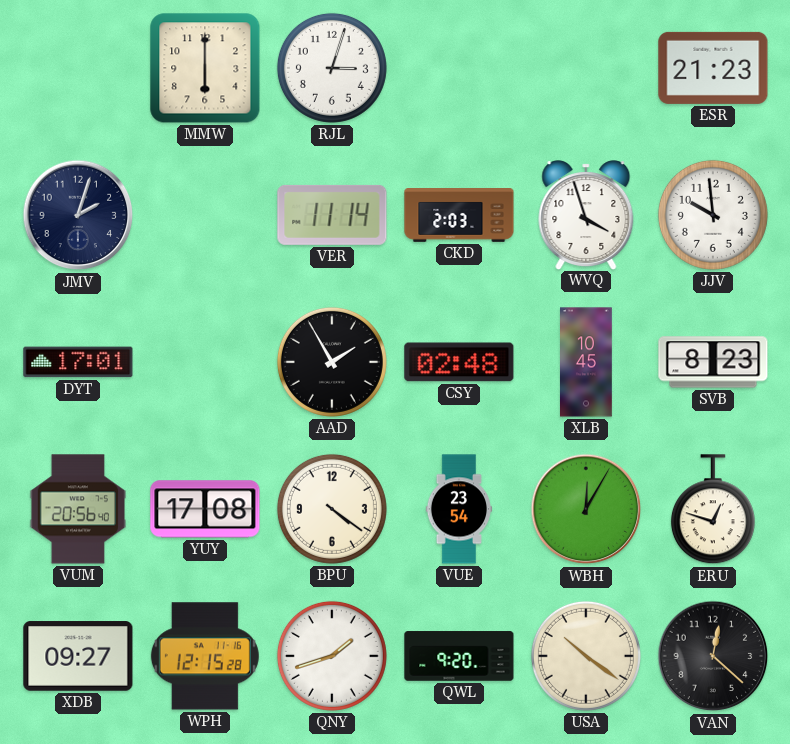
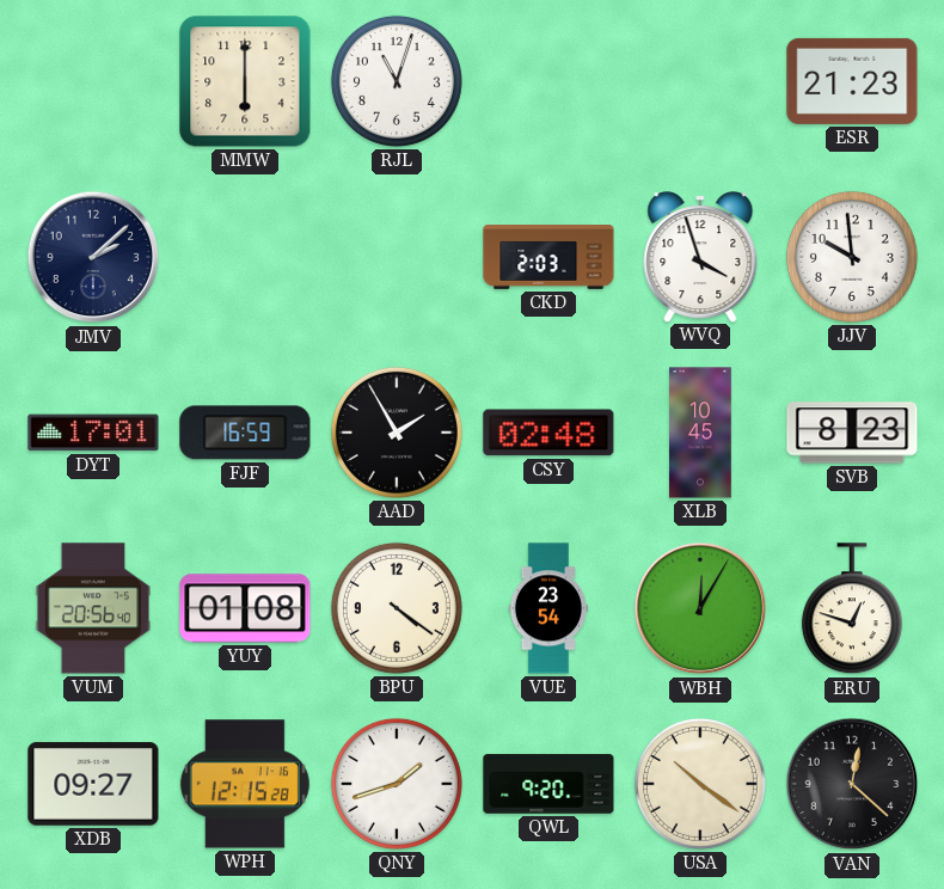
RJL: 3:03 -> 11:03
JMV: 2:03 -> 2:08
VER: 11:14 -> none
FJF: none -> 16:59
YUY: 17:08 -> 01:08
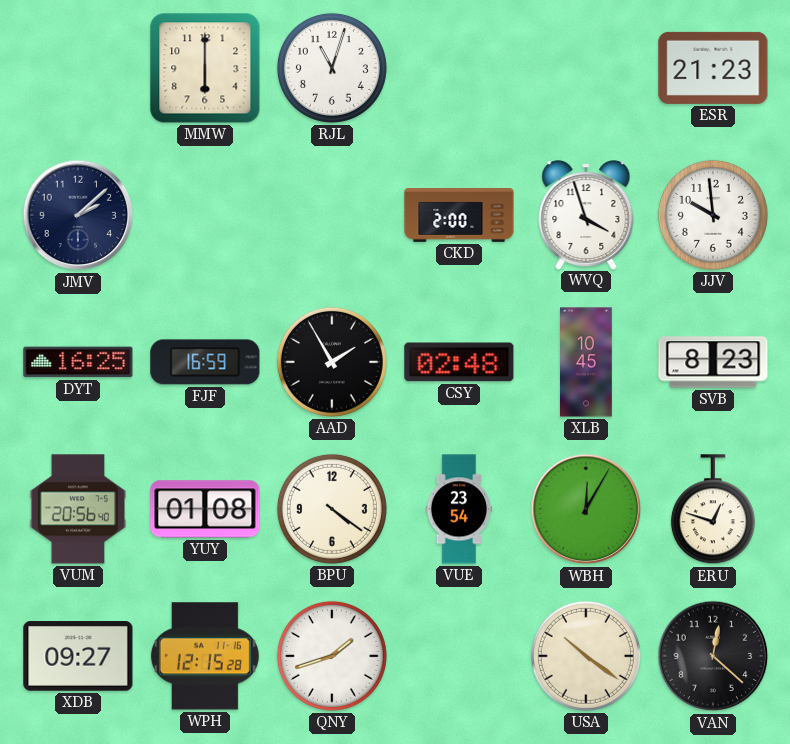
CKD: 2:03 -> 2:00
DYT: 17:01 -> 16:25
QWL: 9:20 -> none
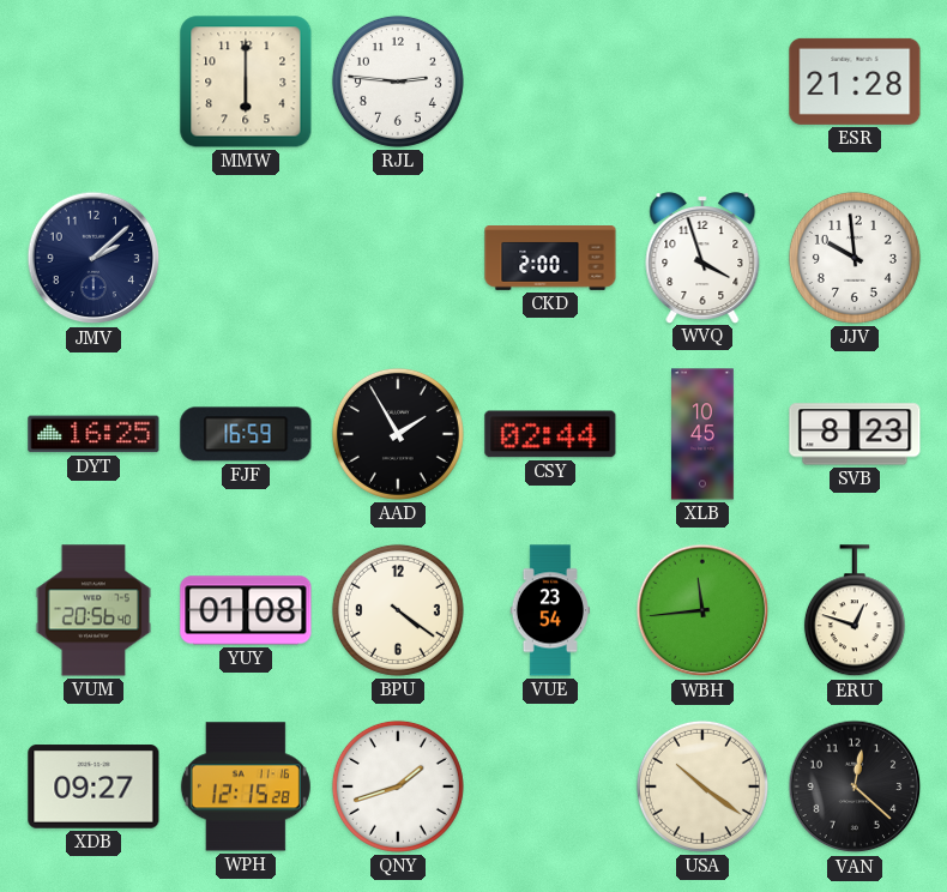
RJL: 11:03 -> 2:46
ESR: 21:23 -> 21:28
CSY: 02:48 -> 02:44
WBH: 12:05 -> 11:44
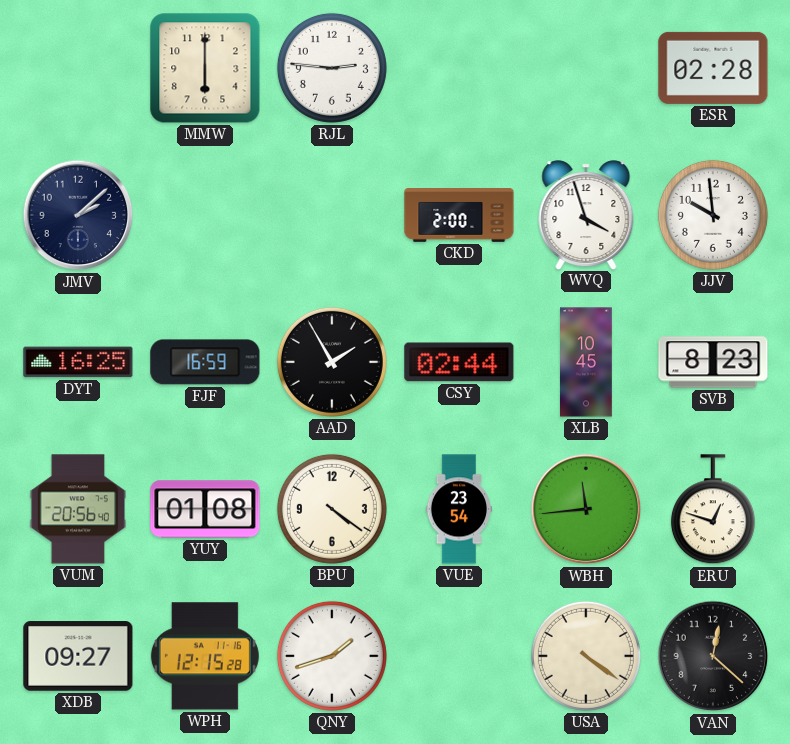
ESR: 21:28 -> 02:28
USA: 10:21 -> 4:21
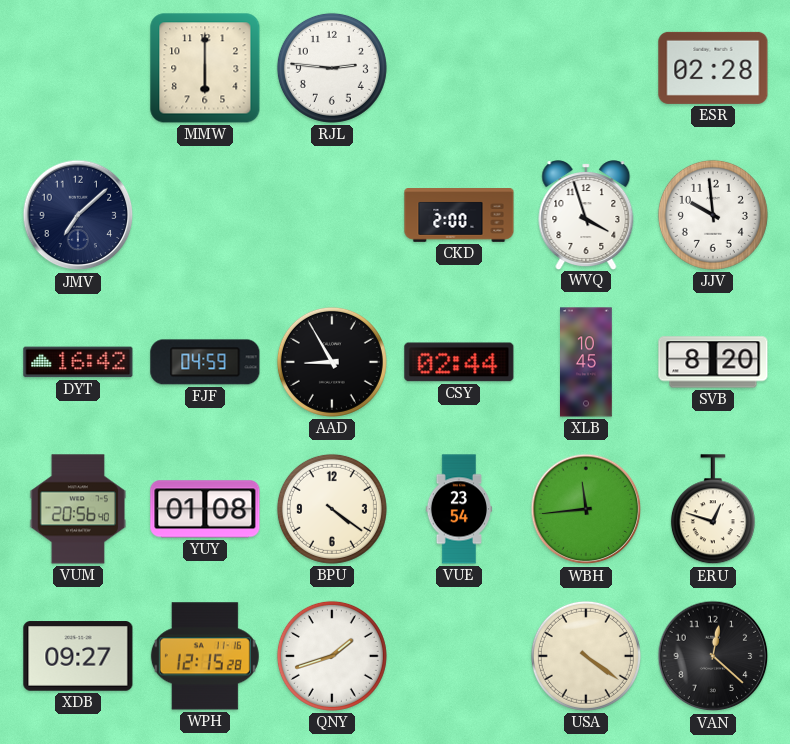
JMV: 2:08 -> 7:08
DYT: 16:25 -> 16:42
FJF: 16:59 -> 04:59
AAD: 1:55 -> 8:55
SVB: 8:23 -> 8:20
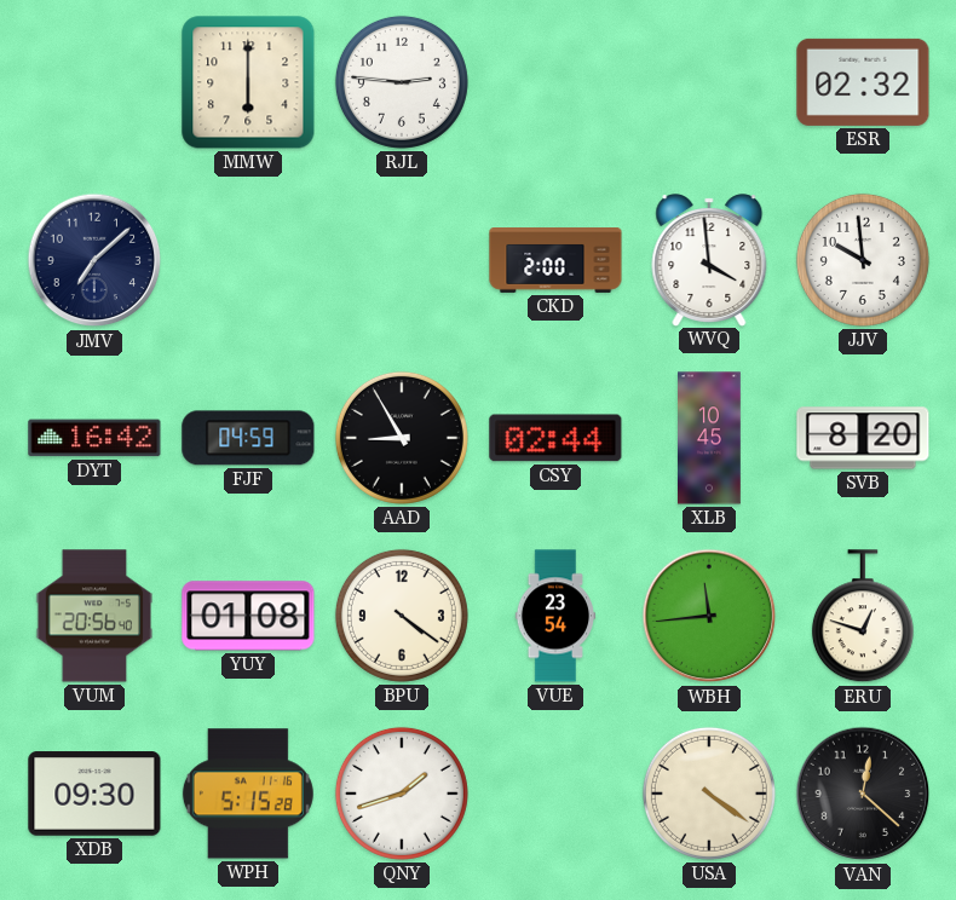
ESR: 02:28 -> 02:32
WVQ: 3:57 -> 3:59
XDB: 09:27 -> 09:30
WPH: 12:15 -> 5:15
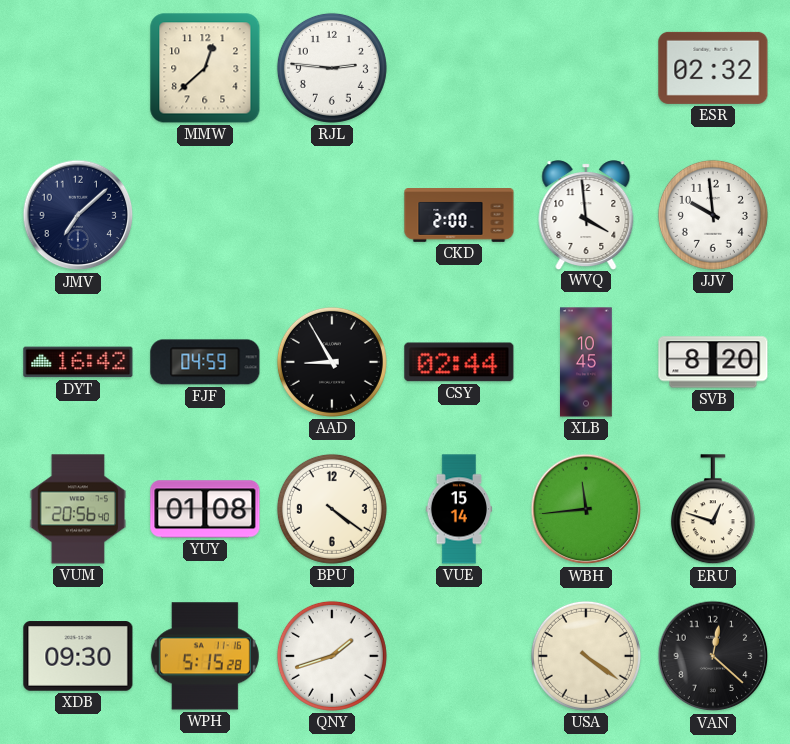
MMW: 6:00 -> 12:38
VUE: 23:54 -> 15:14
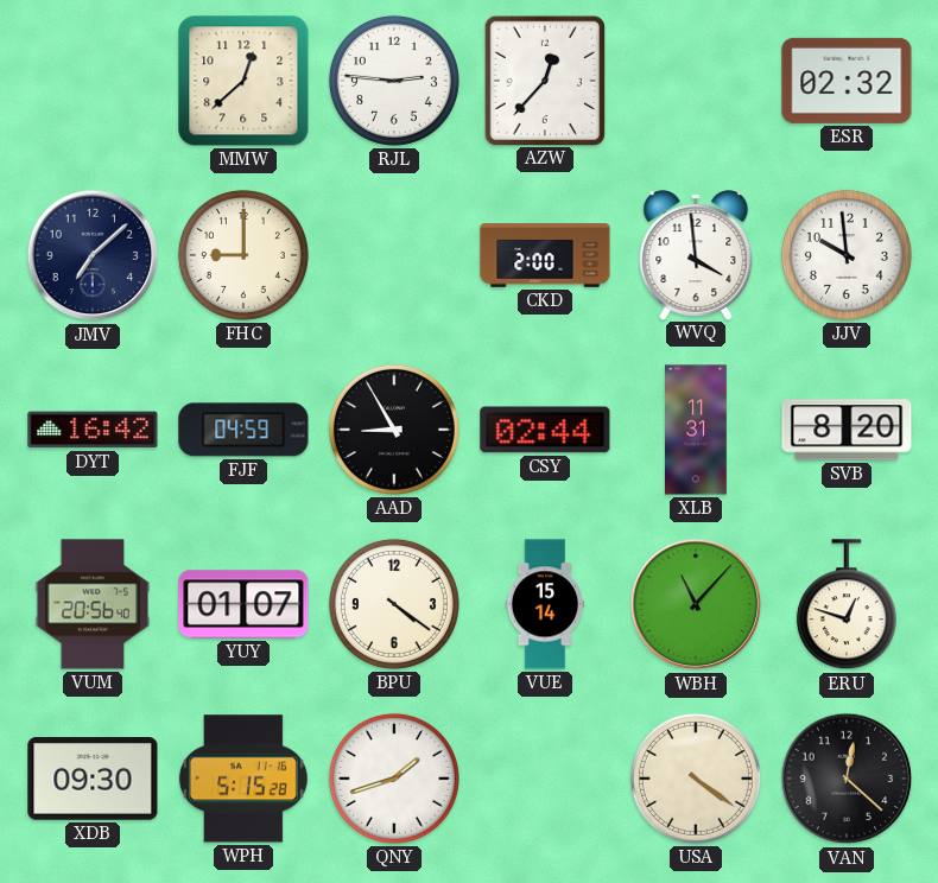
AZW: none -> 12:37
FHC: none -> 9:00
XLB: 10:45 -> 11:31
YUY: 01:08 -> 01:07
WBH: 11:44 -> 11:07
